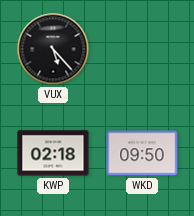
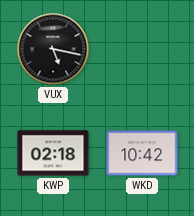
VUX: 5:23 -> 5:17
WKD: 09:50 -> 10:42
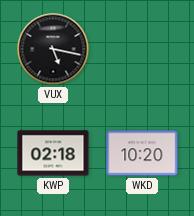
WKD: 10:42 -> 10:20
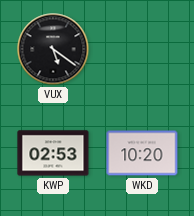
VUX: 5:17 -> 5:21
KWP: 02:18 -> 02:53
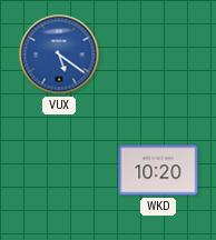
VUX dial: black -> blue
KWP: 02:53 -> none
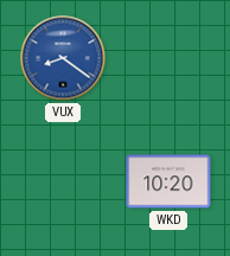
VUX: 5:21 -> 8:21
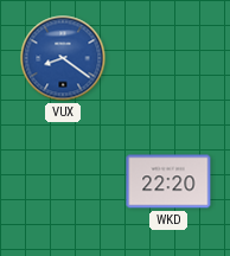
WKD: 10:20 -> 22:20
